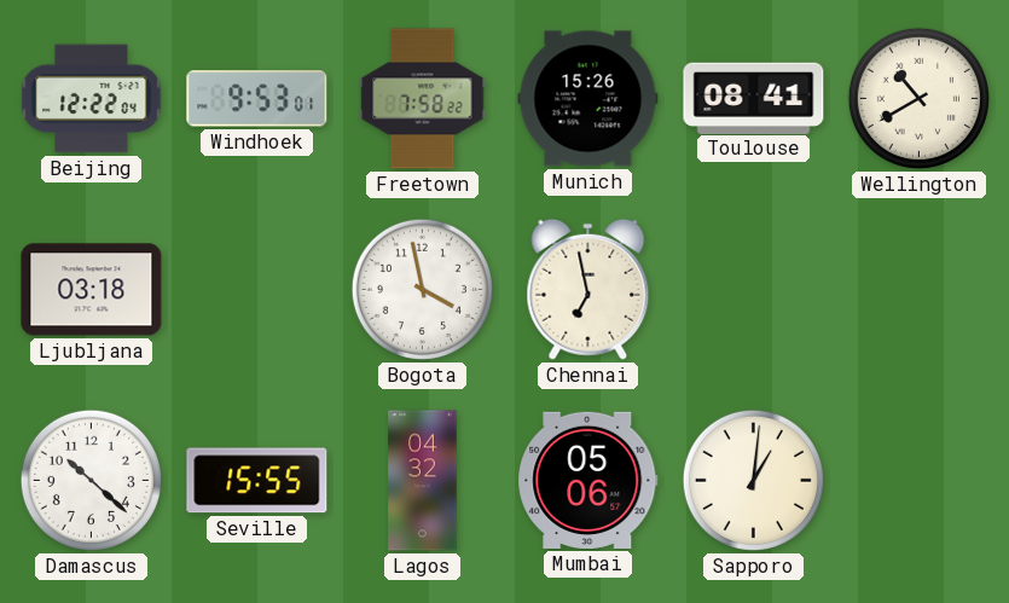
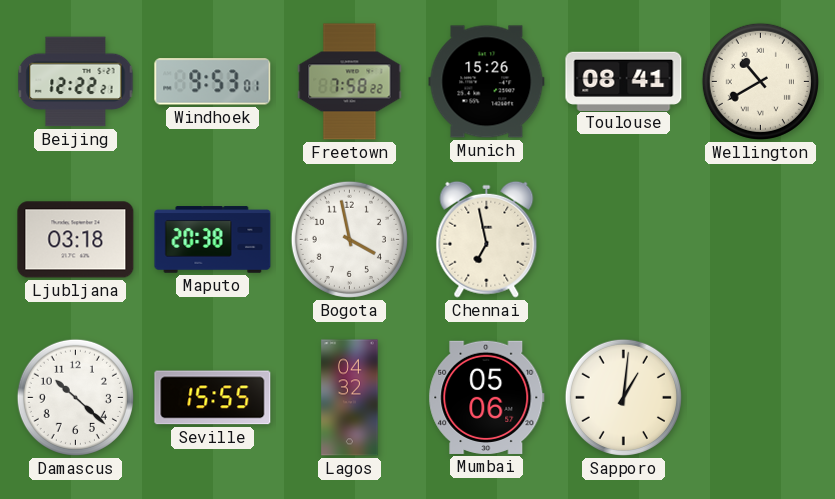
Beijing: 12:22:04 -> 12:22:21
Maputo: none -> 20:38
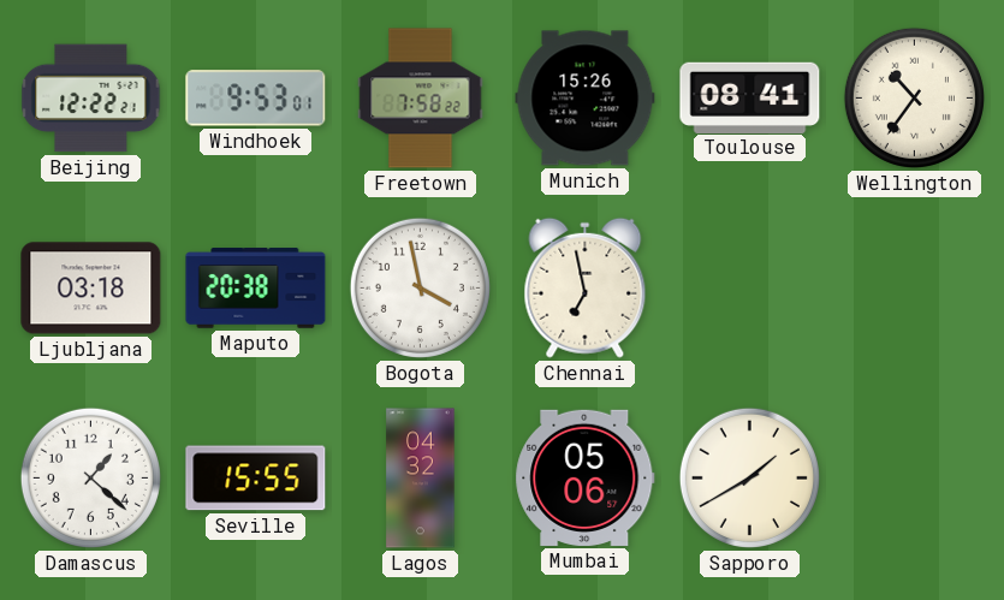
Wellington: 10:40 -> 10:36
Damascus: 10:22 -> 1:22
Sapporo: 1:01 -> 1:40
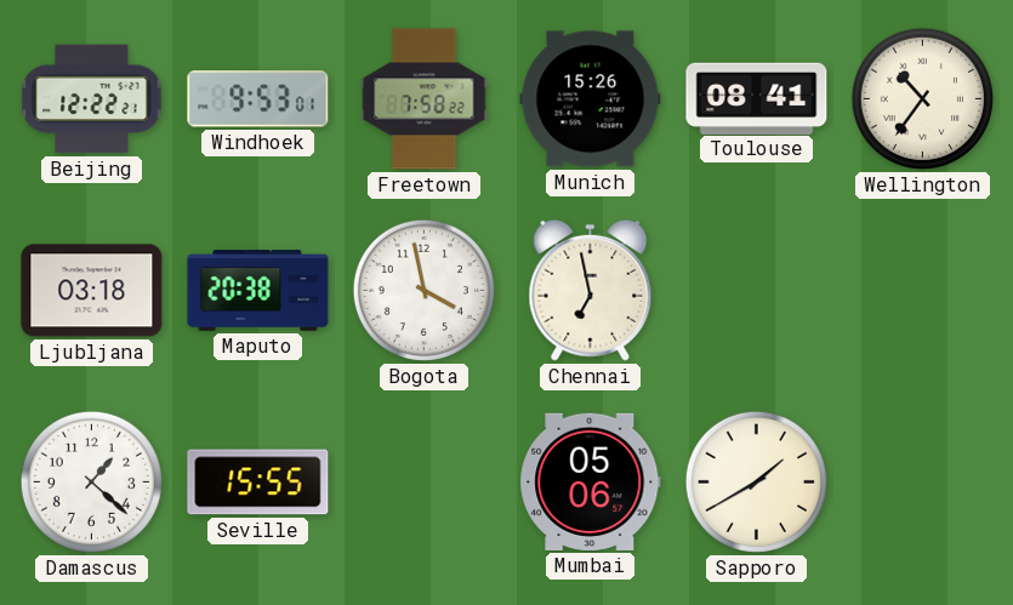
Lagos: 04:32 -> none
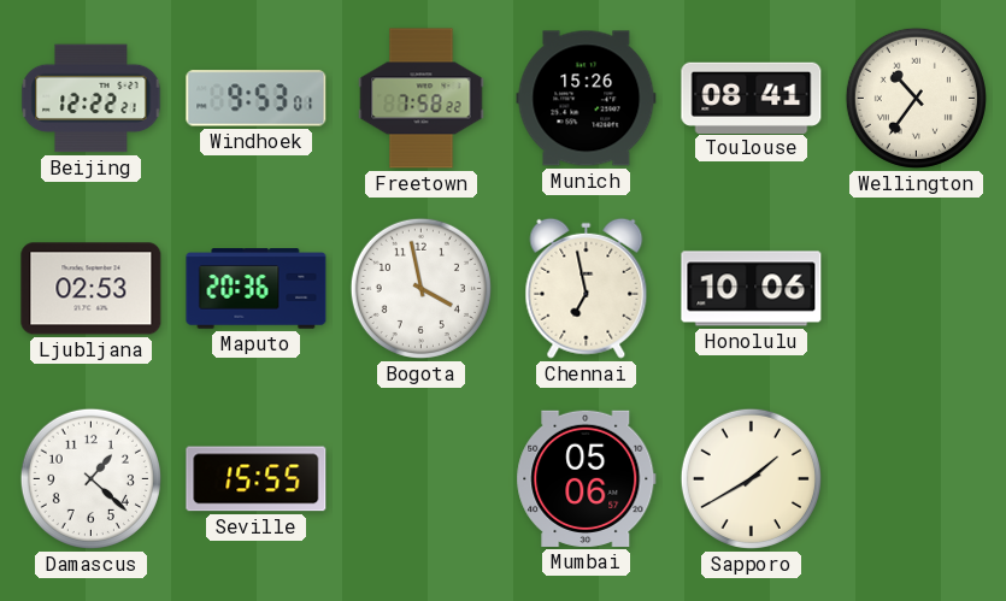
Ljubljana: 03:18 -> 02:53
Maputo: 20:38 -> 20:36
Honolulu: none -> 10:06
